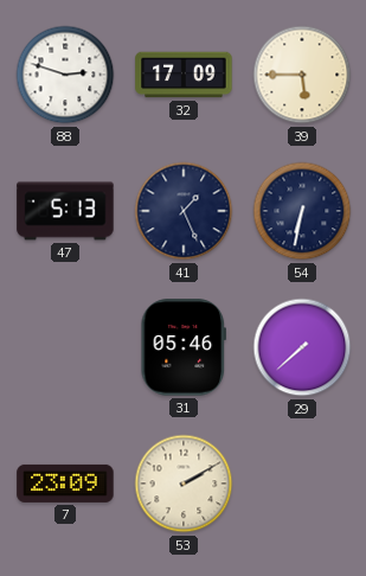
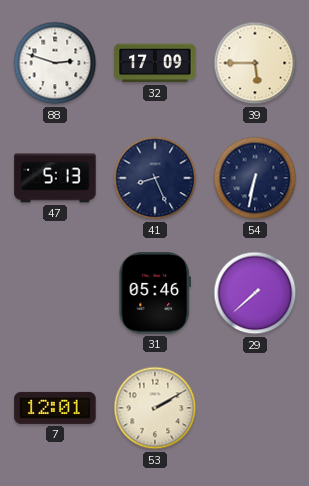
41: 1:26 -> 8:26
7: 23:09 -> 12:01
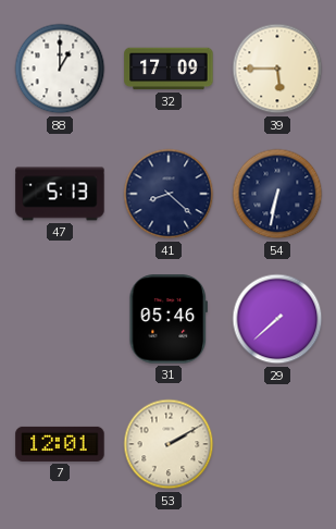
88: 2:48 -> 1:00
41: 8:26 -> 8:22
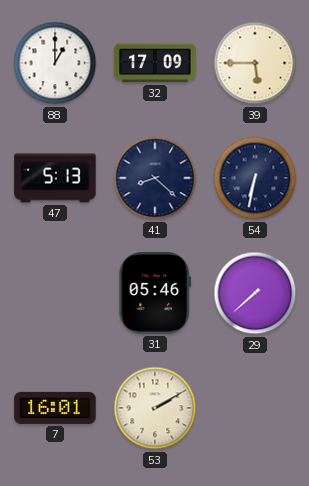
7: 12:01 -> 16:01
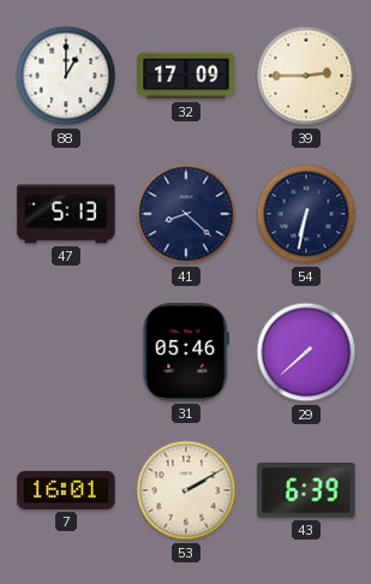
39: 5:45 -> 2:45
43: none -> 6:39
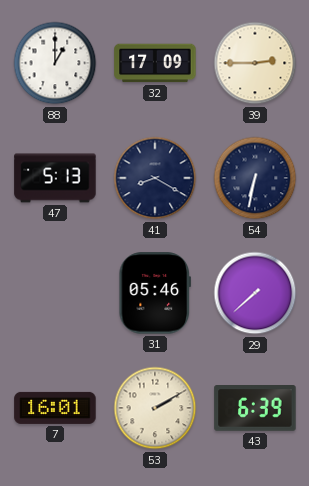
41: 8:22 -> 8:20
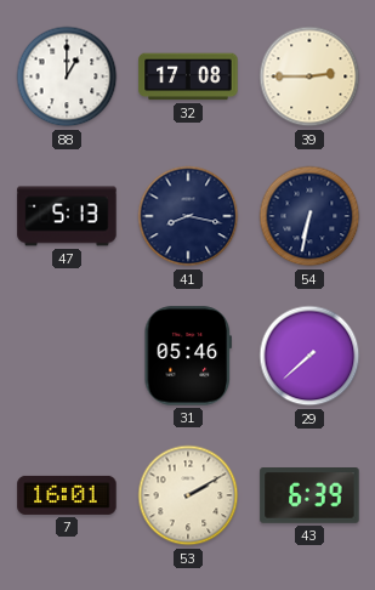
32: 17:09 -> 17:08
41: 8:20 -> 8:17
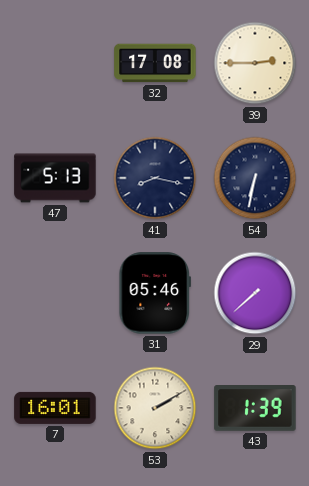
88: 1:00 -> none
43: 6:39 -> 1:39
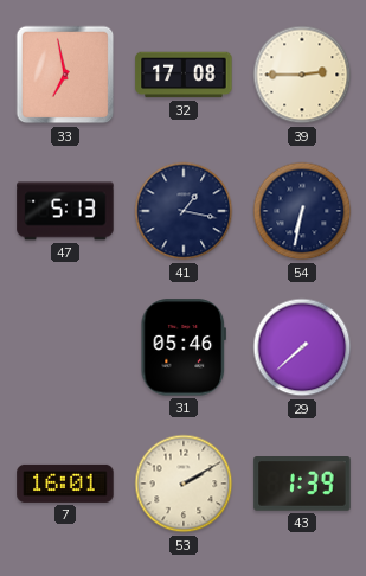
33: none -> 6:58
41: 8:17 -> 1:17
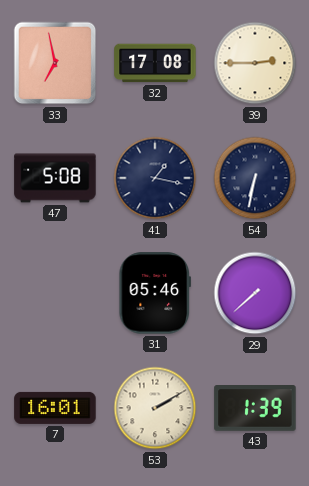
47: 5:13 -> 5:08
